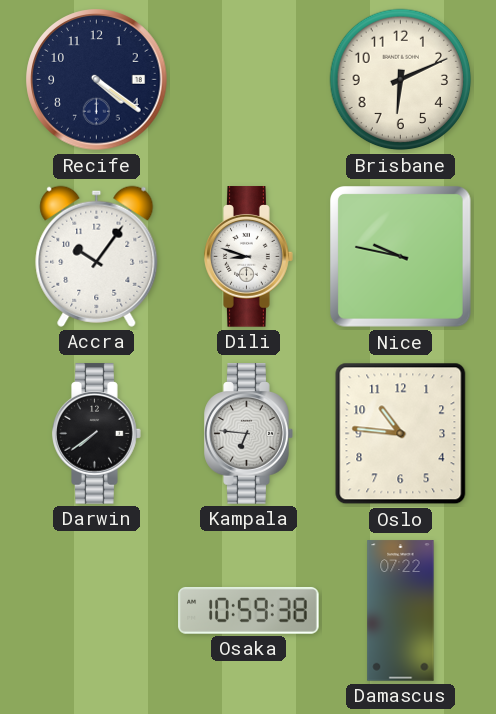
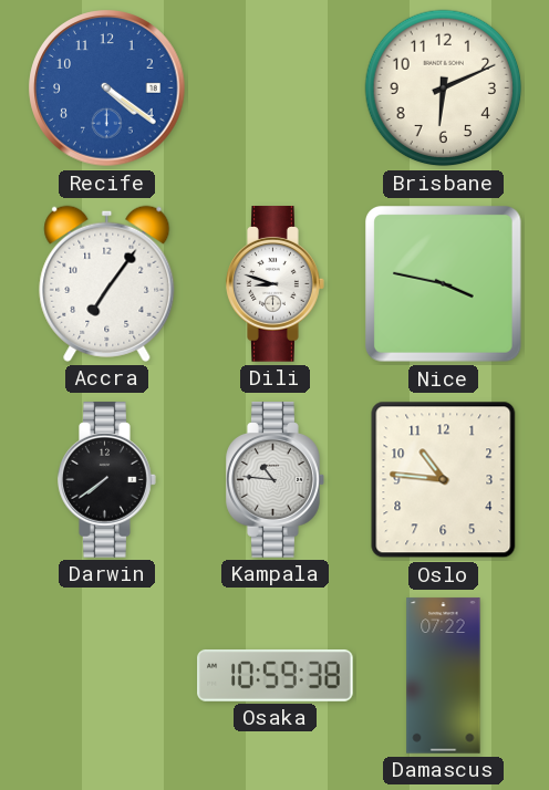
Recife dial: navy -> blue
Accra: 10:06 -> 7:06
Nice: 9:47 -> 3:47
Kampala: 6:46 -> 10:46
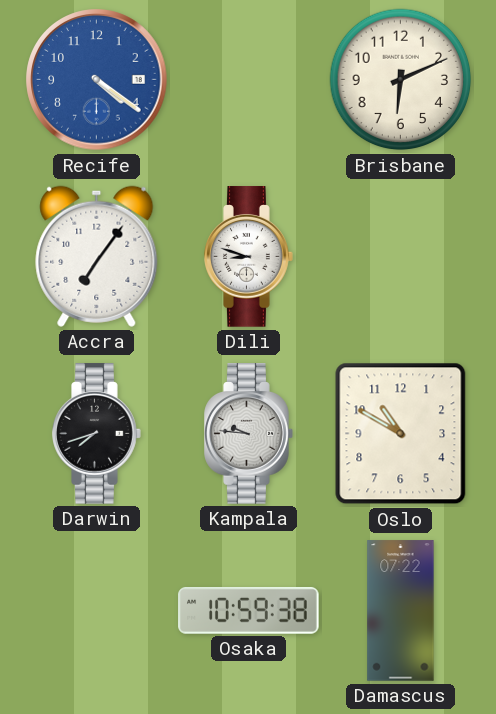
Nice: 3:47 -> none
Darwin: 7:39 -> 7:42
Kampala: 10:46 -> 9:46
Oslo: 10:46 -> 10:50
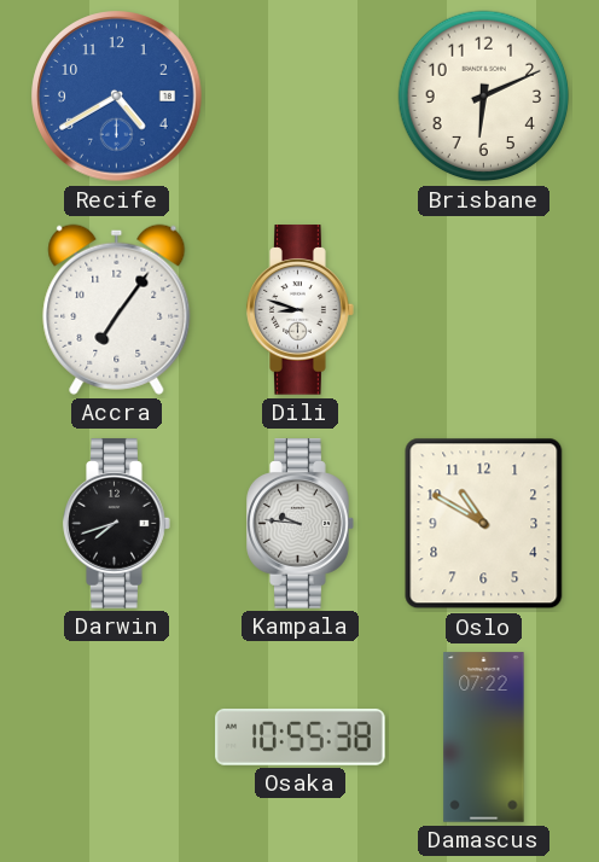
Recife: 4:21 -> 4:40
Osaka: 10:59 -> 10:55
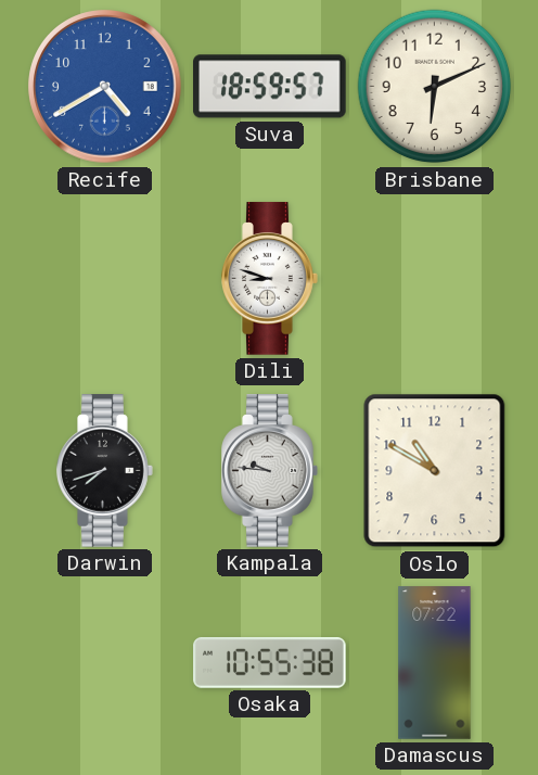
Suva: none -> 18:59
Accra: 7:06 -> none
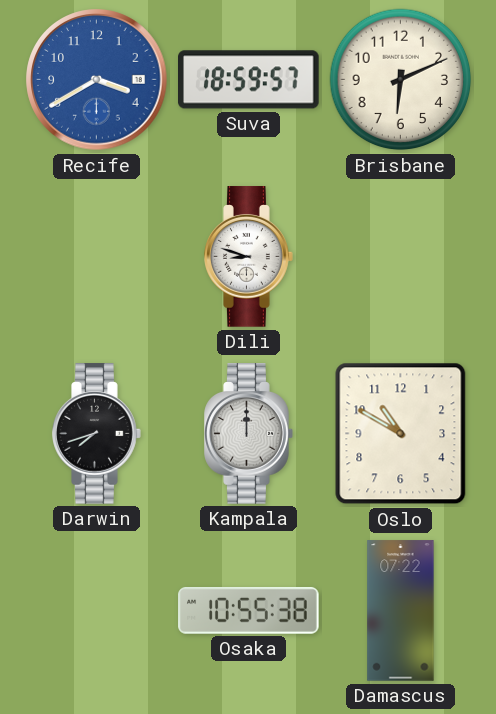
Recife: 4:40 -> 3:40
Kampala: 9:46 -> 12:00
